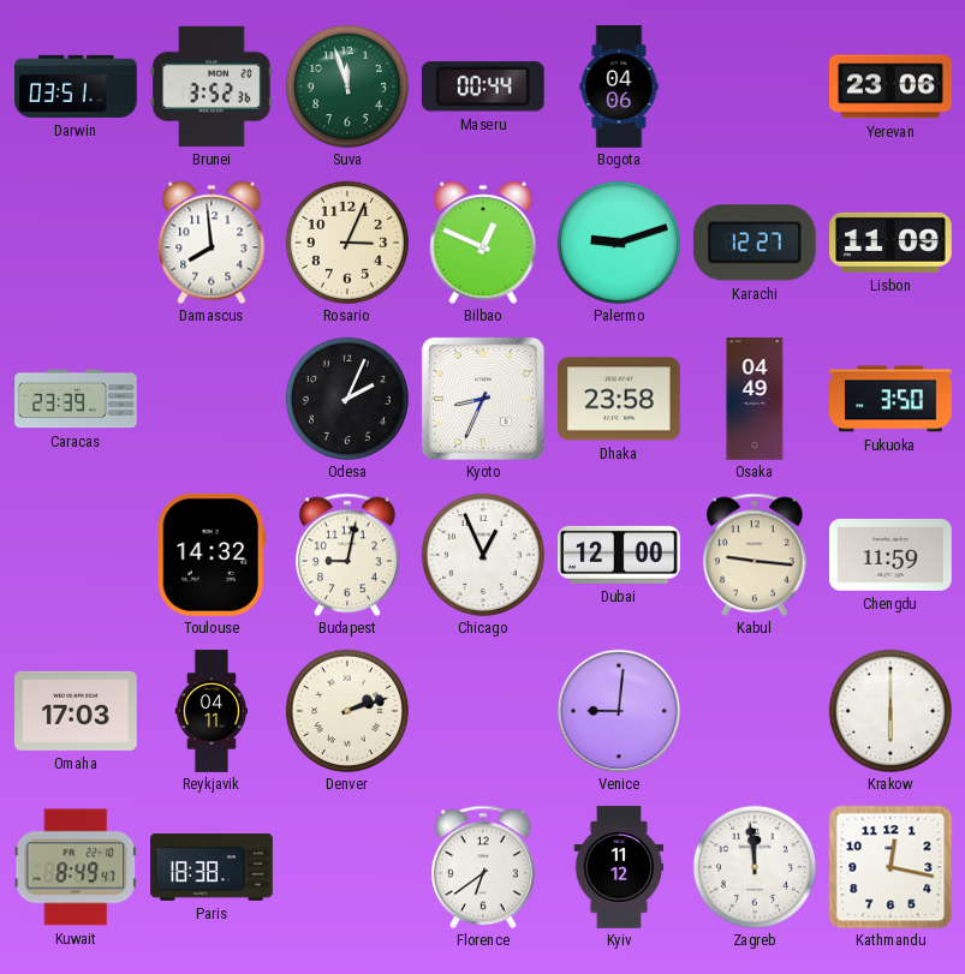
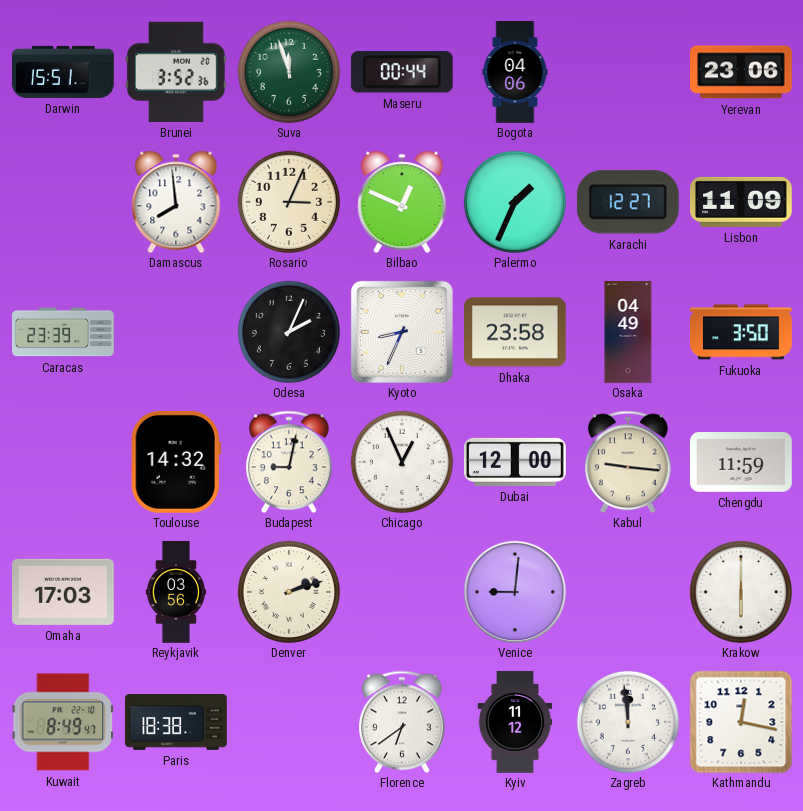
Darwin: 03:51 -> 15:51
Palermo: 9:12 -> 1:34
Reykjavik: 04:11 -> 03:56
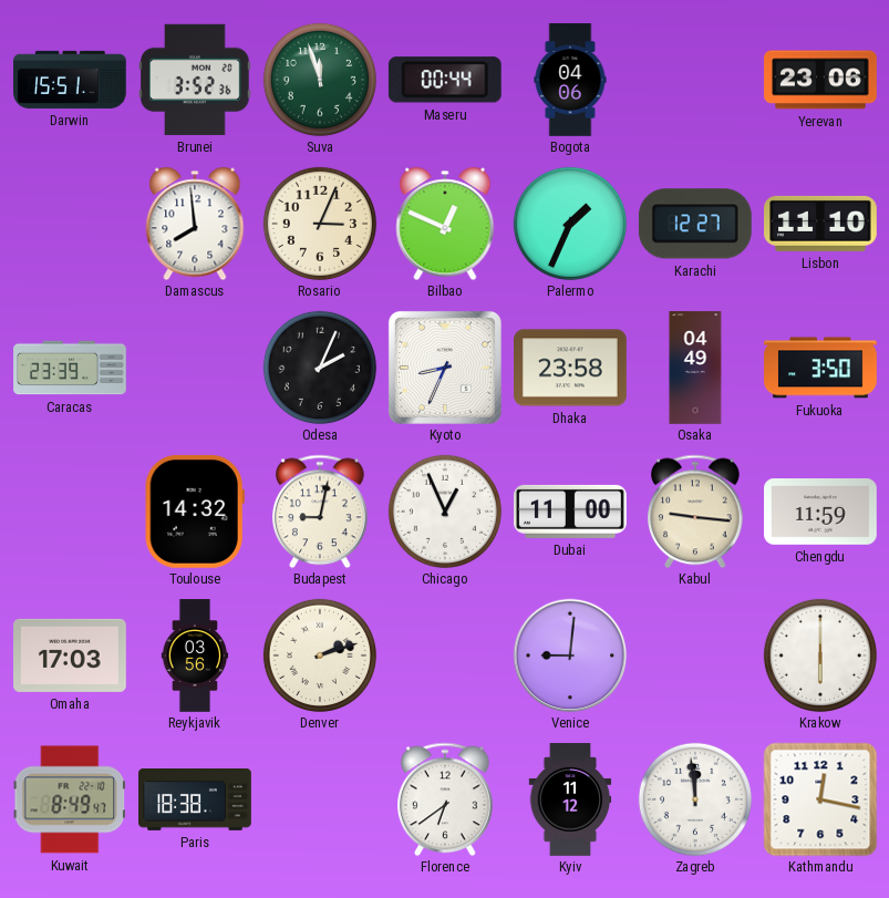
Lisbon: 11:09 -> 11:10
Dubai: 12:00 -> 11:00
